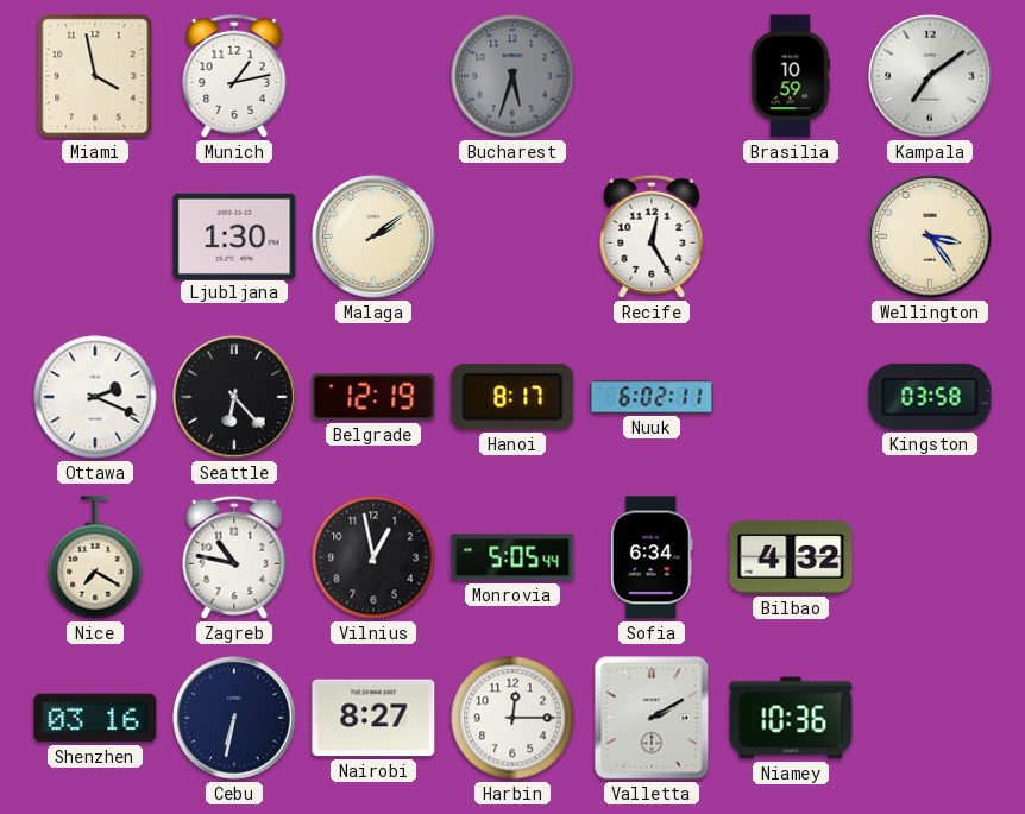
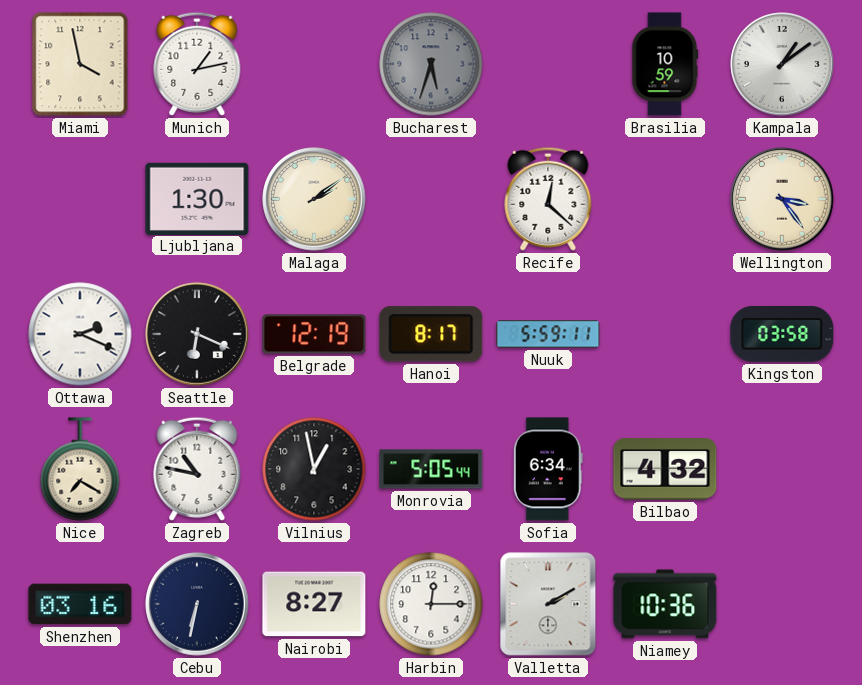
Kampala: 7:09 -> 1:09
Recife: 12:25 -> 12:22
Seattle: 6:23 -> 6:19
Nuuk: 6:02 -> 5:59
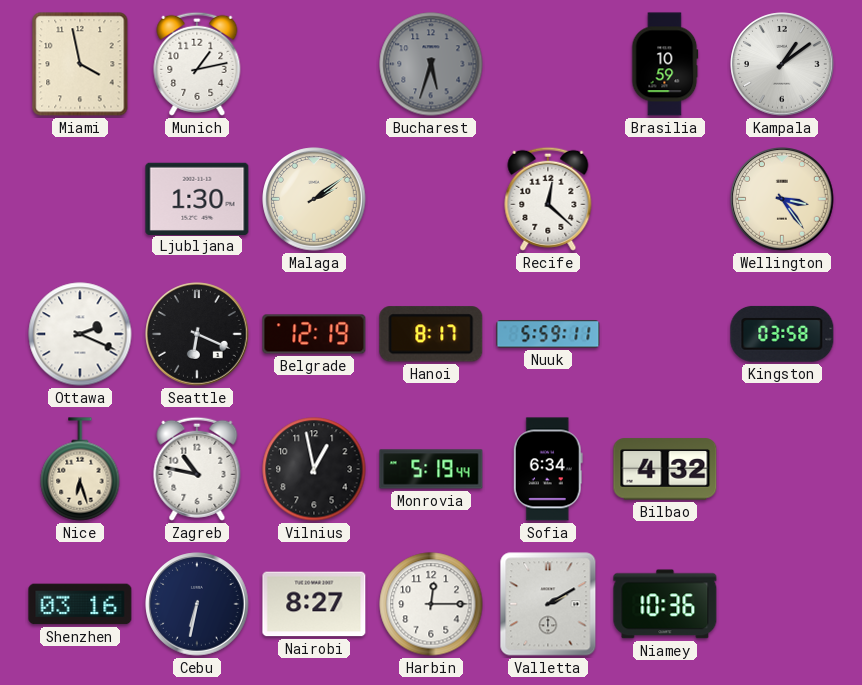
Nice: 7:20 -> 6:27
Monrovia: 5:05 -> 5:19
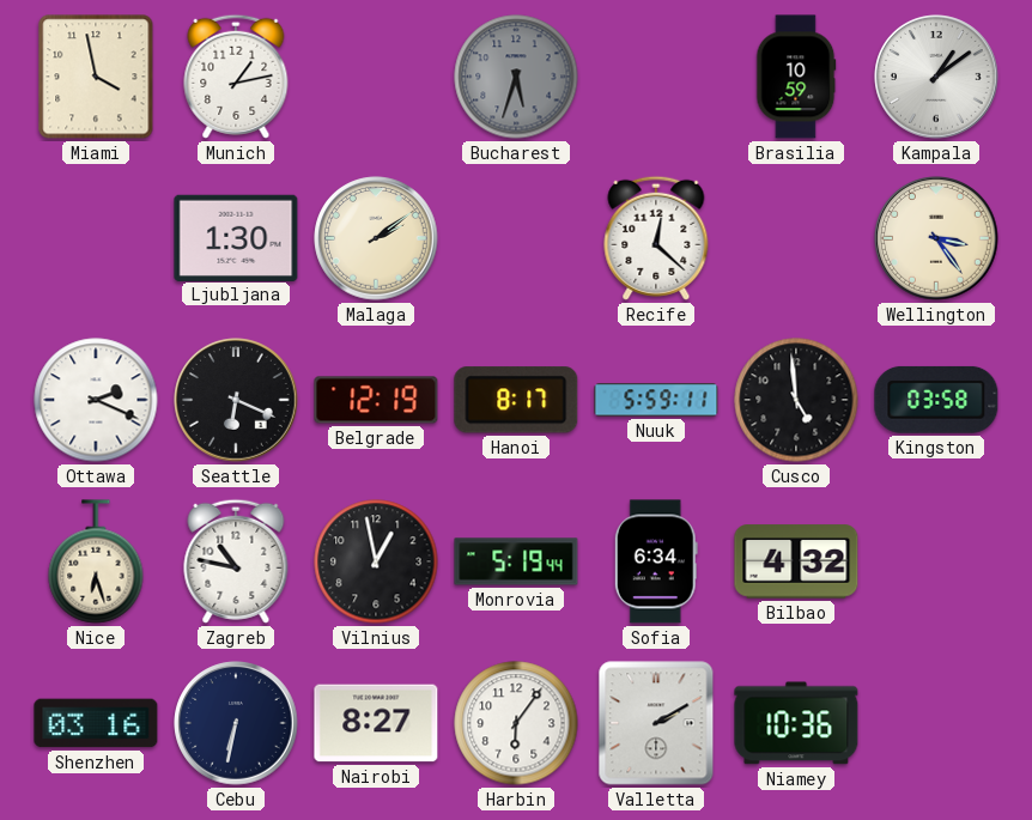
Cusco: none -> 4:59
Harbin: 12:15 -> 6:06
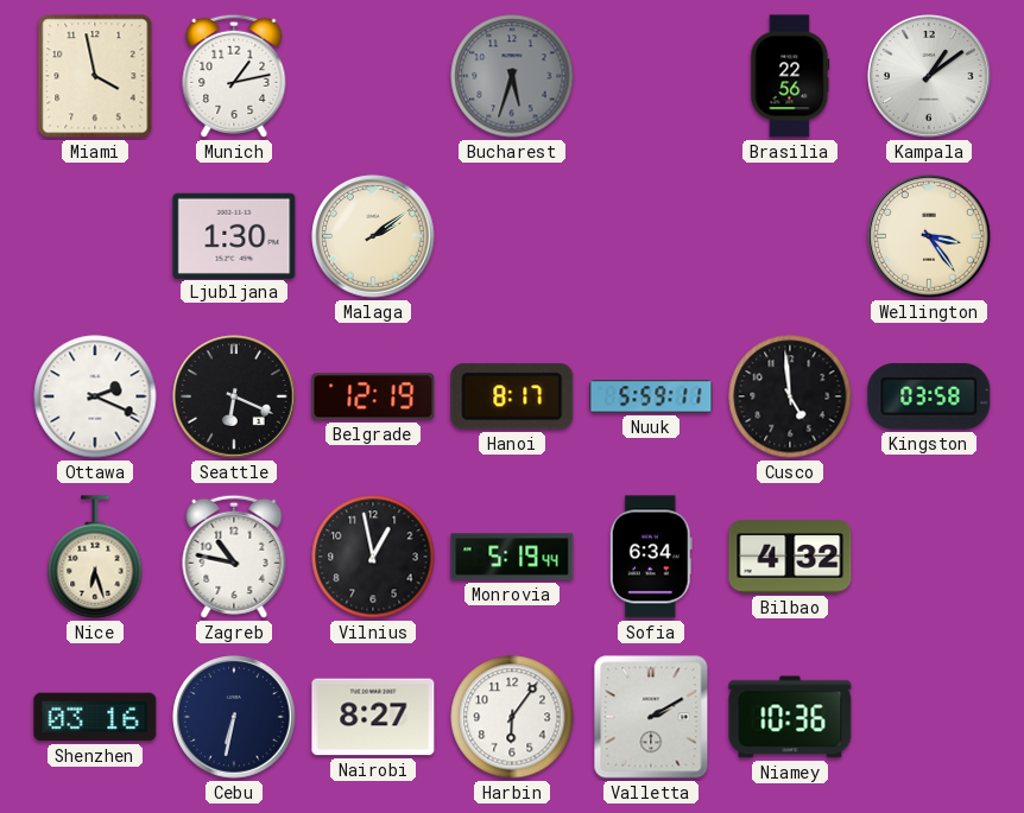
Brasilia: 10:59 -> 22:56
Recife: 12:22 -> none
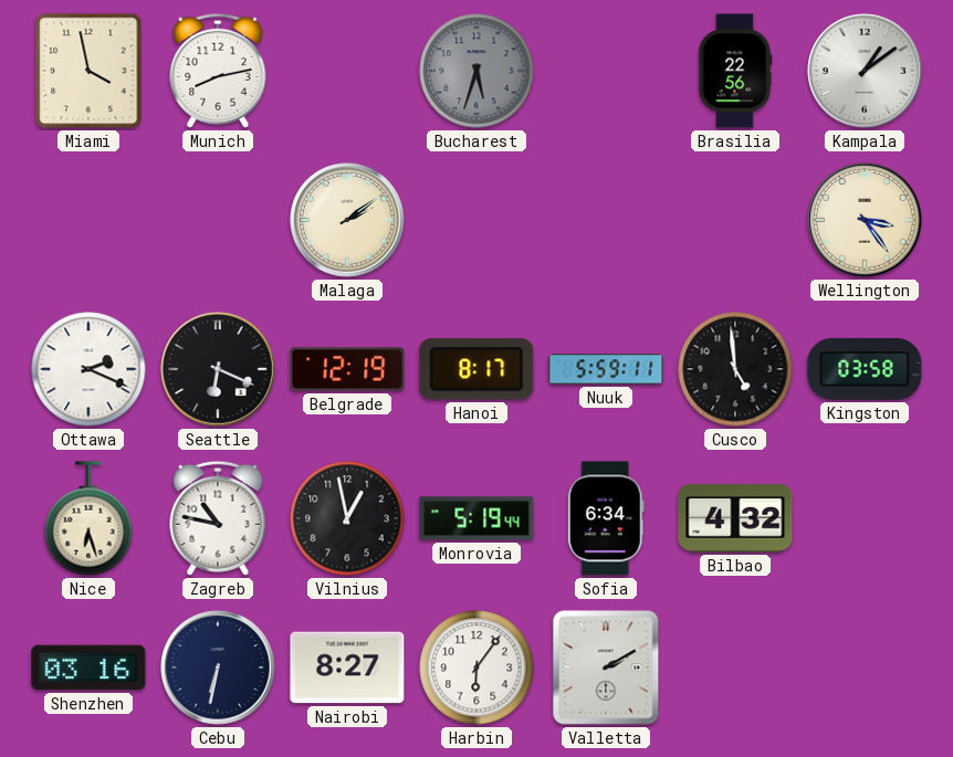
Munich: 1:13 -> 8:13
Ljubljana: 1:30 -> none
Niamey: 10:36 -> none
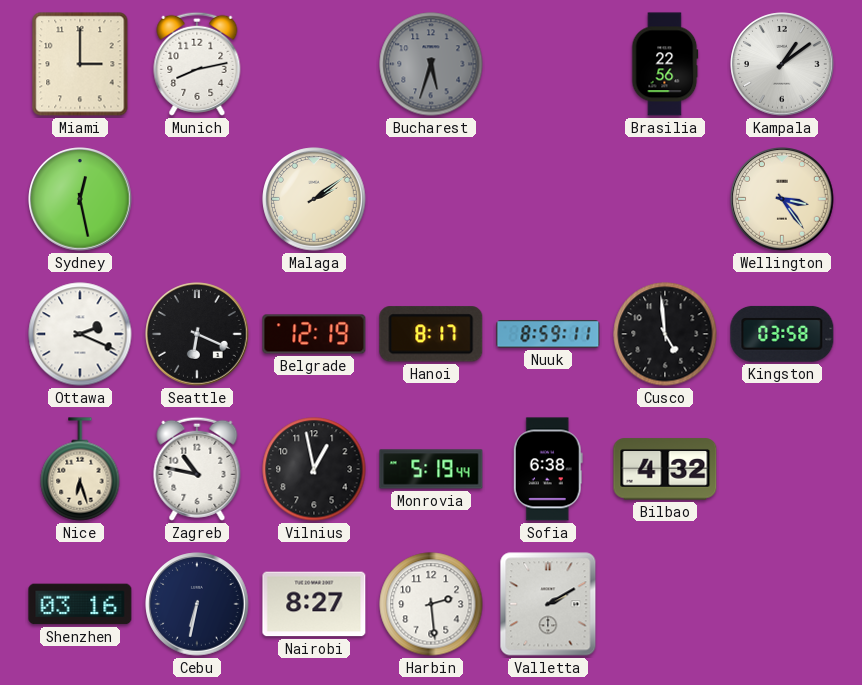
Miami: 3:58 -> 3:00
Sydney: none -> 12:28
Nuuk: 5:59 -> 8:59
Sofia: 6:34 -> 6:38
Harbin: 6:06 -> 2:29
